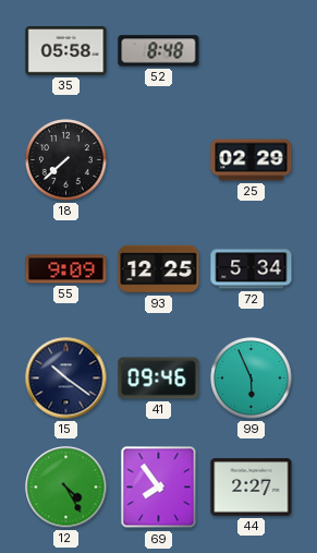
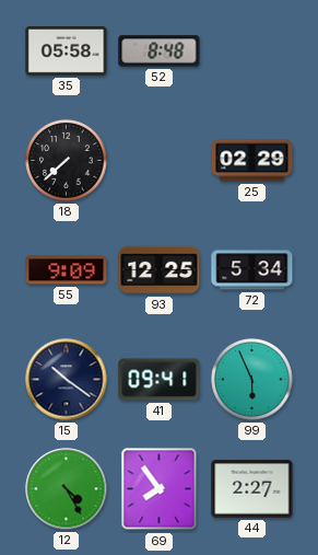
41: 09:46 -> 09:41
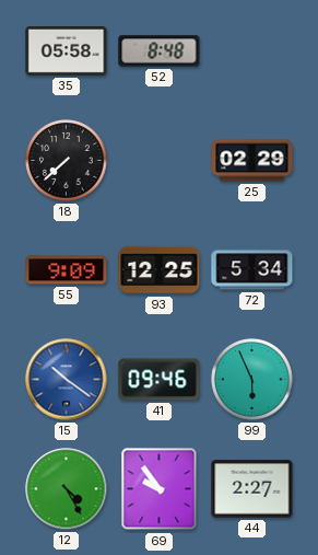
15 dial: navy -> blue
41: 09:41 -> 09:46
69: 7:54 -> 9:54
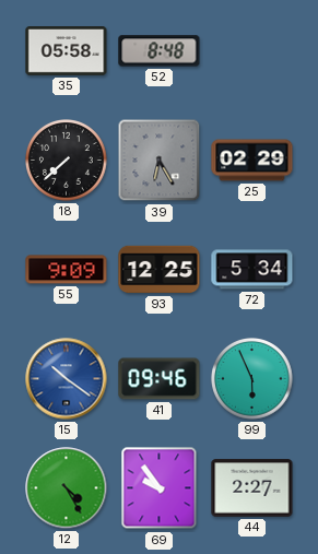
39: none -> 6:25
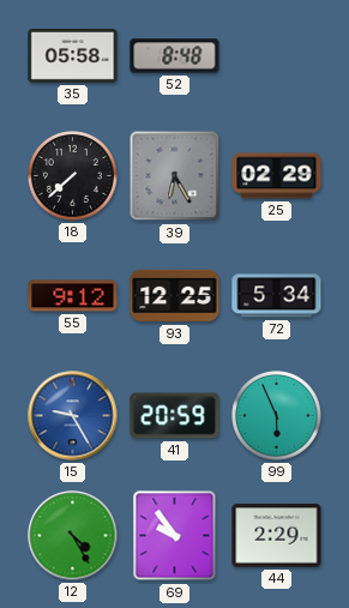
55: 9:09 -> 9:12
15: 10:21 -> 9:25
41: 09:46 -> 20:59
44: 2:27 -> 2:29
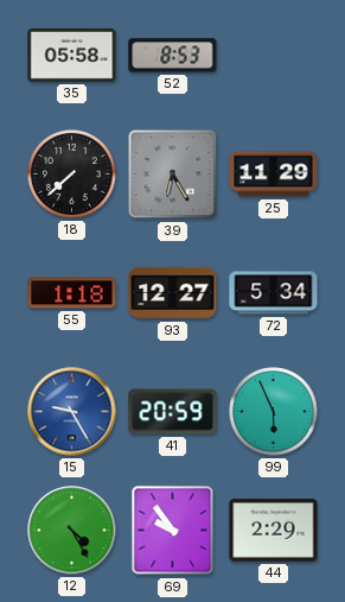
52: 8:48 -> 8:53
25: 02:29 -> 11:29
55: 9:12 -> 1:18
93: 12:25 -> 12:27
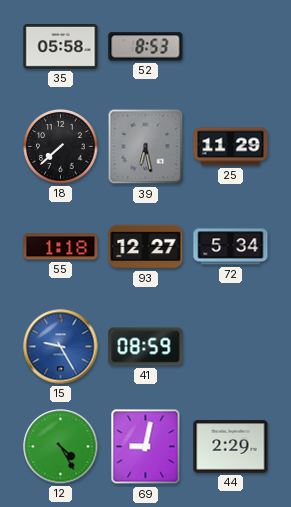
39: 6:25 -> 6:28
41: 20:59 -> 08:59
99: 5:56 -> none
69: 9:54 -> 9:02
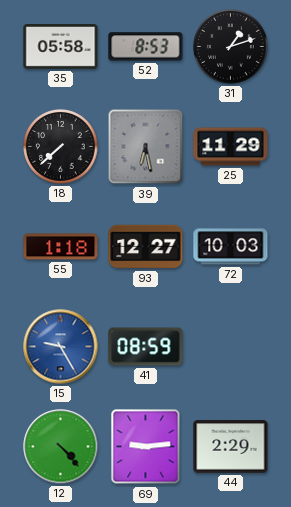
31: none -> 1:12
72: 5:34 -> 10:03
12: 4:25 -> 4:23
69: 9:02 -> 9:14
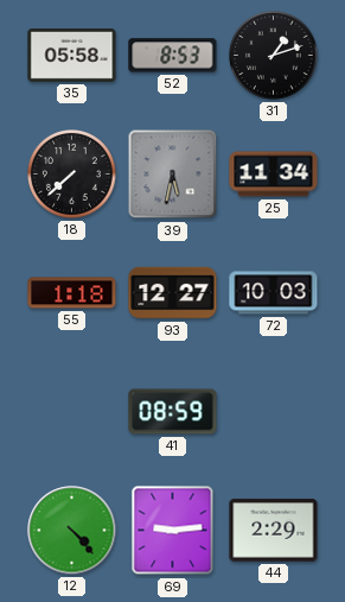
39: 6:28 -> 5:32
25: 11:29 -> 11:34
15: 9:25 -> none
